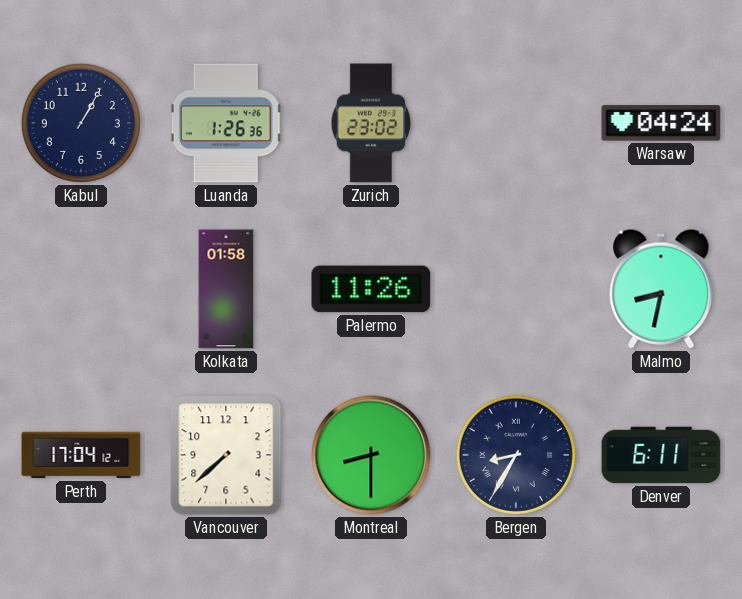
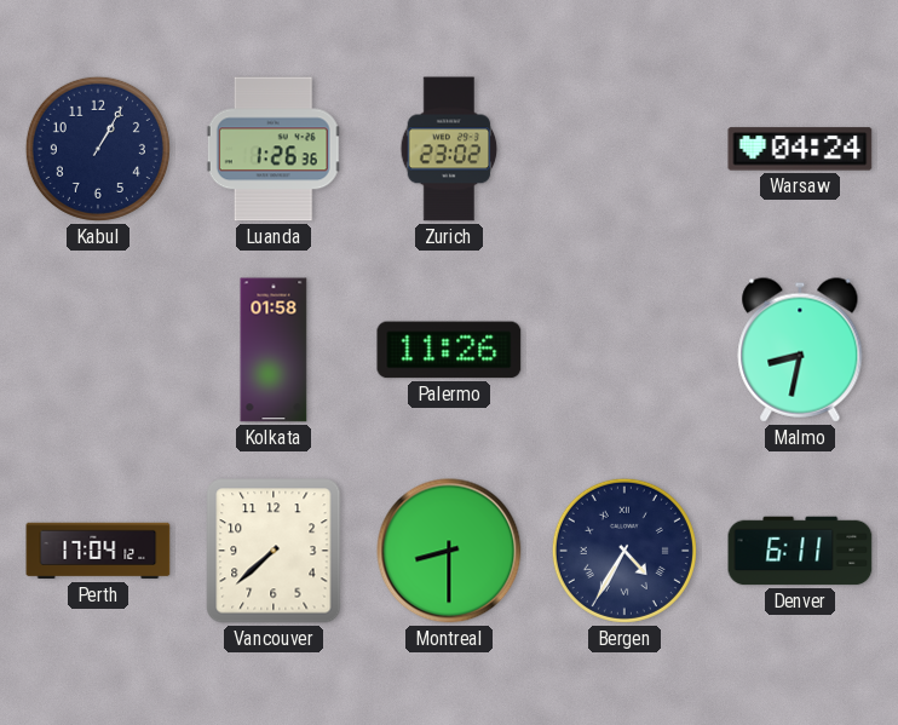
Bergen: 8:35 -> 4:35
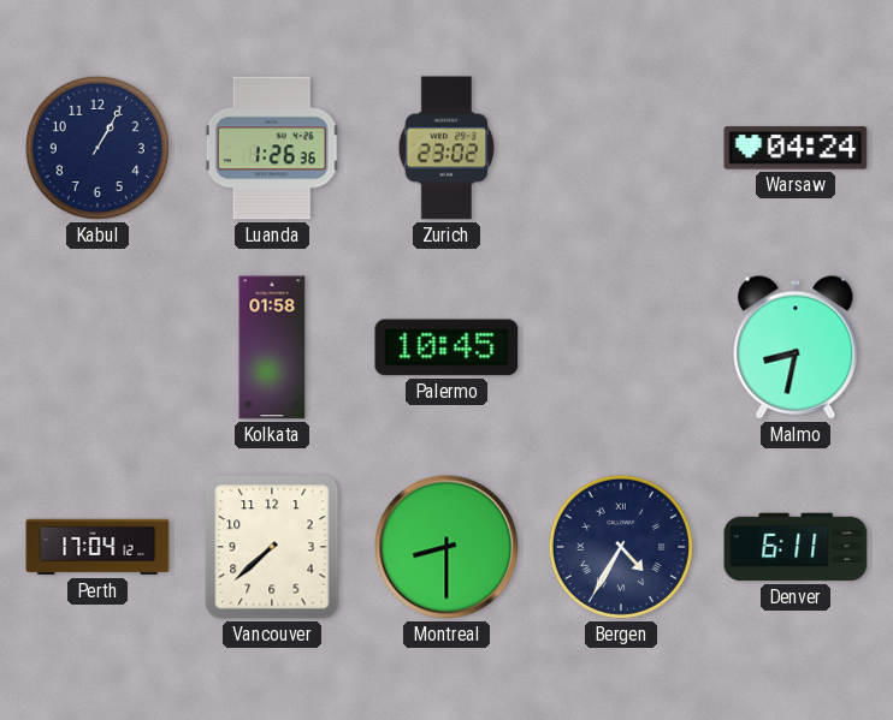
Palermo: 11:26 -> 10:45
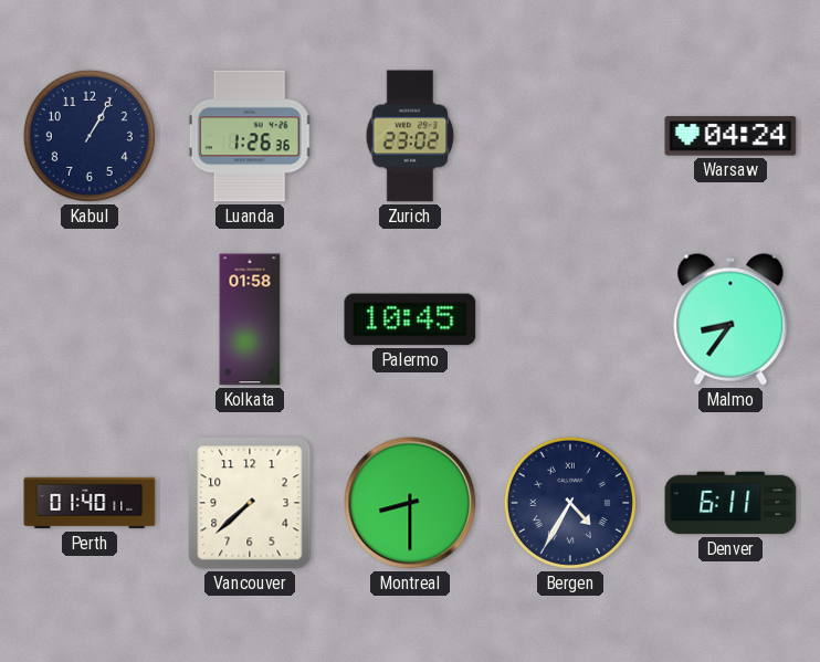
Malmo: 8:32 -> 8:36
Perth: 17:04 -> 01:40
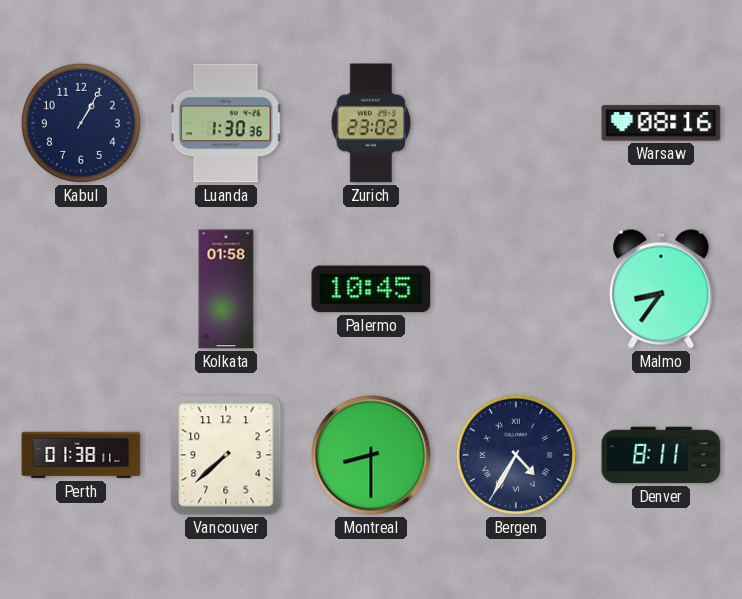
Luanda: 1:26 -> 1:30
Warsaw: 04:24 -> 08:16
Perth: 01:40 -> 01:38
Denver: 6:11 -> 8:11
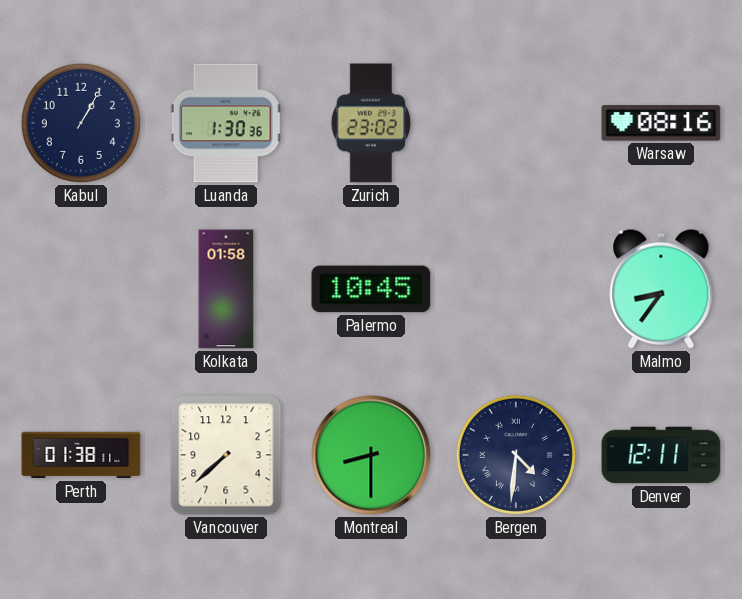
Bergen: 4:35 -> 4:31
Denver: 8:11 -> 12:11
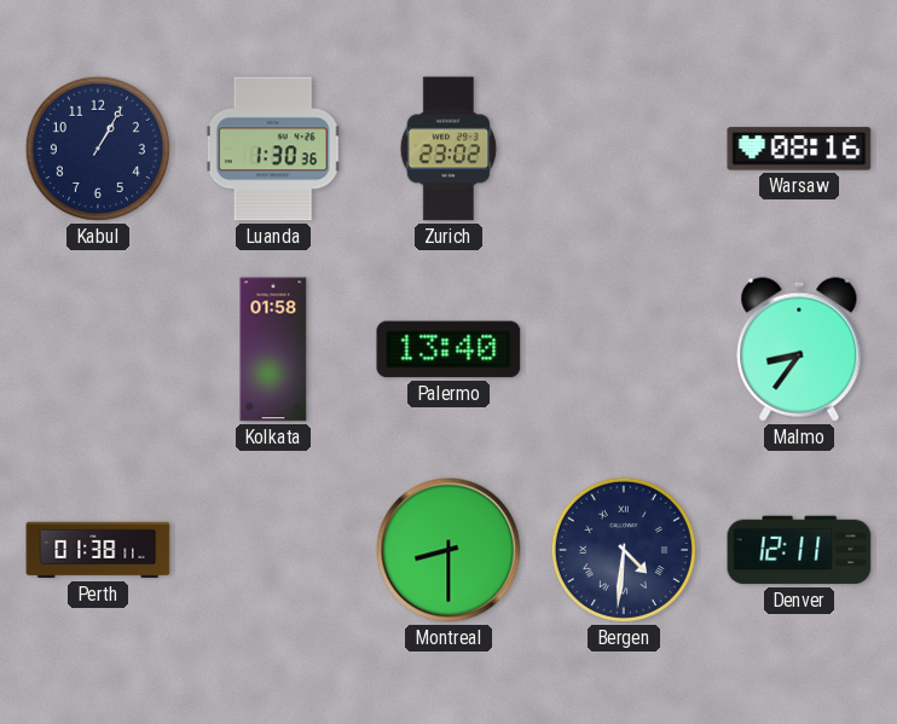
Palermo: 10:45 -> 13:40
Vancouver: 7:38 -> none
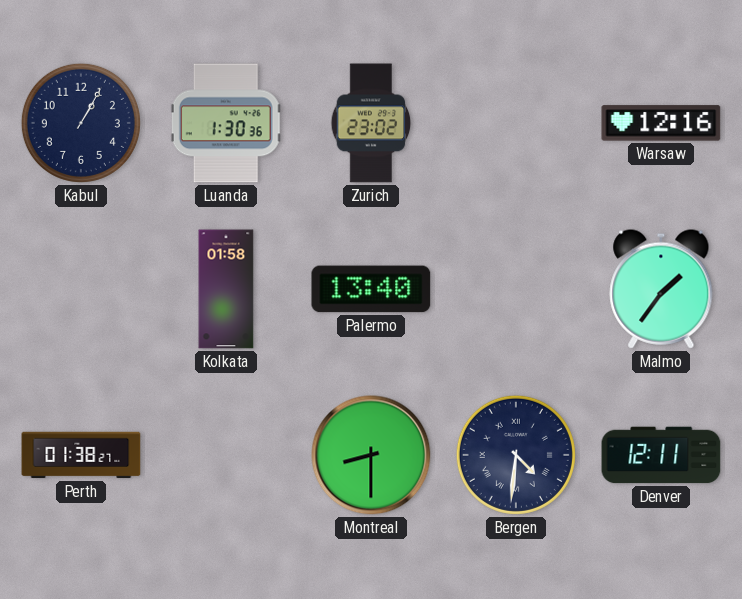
Warsaw: 08:16 -> 12:16
Malmo: 8:36 -> 1:36
Perth: 01:38:11 -> 01:38:27
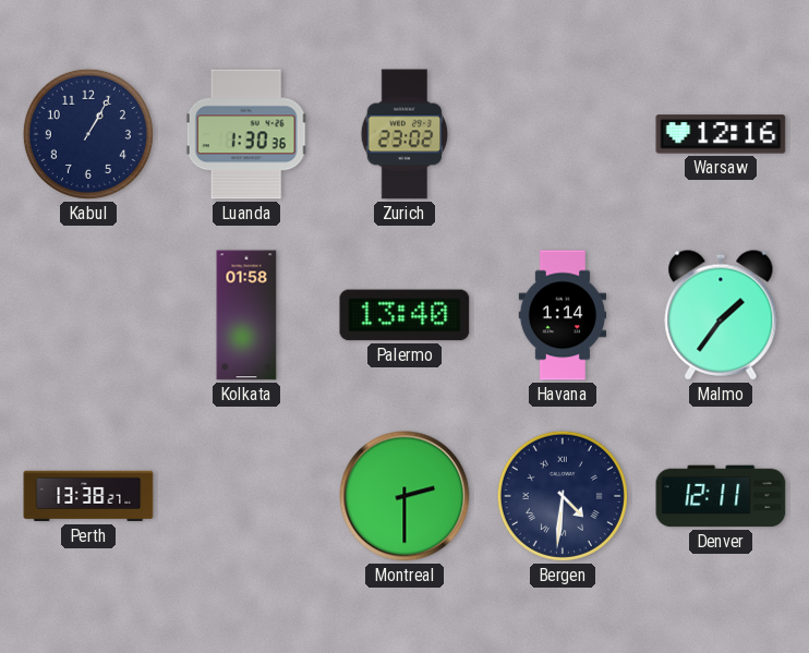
Havana: none -> 1:14
Perth: 01:38 -> 13:38
Montreal: 8:30 -> 2:30
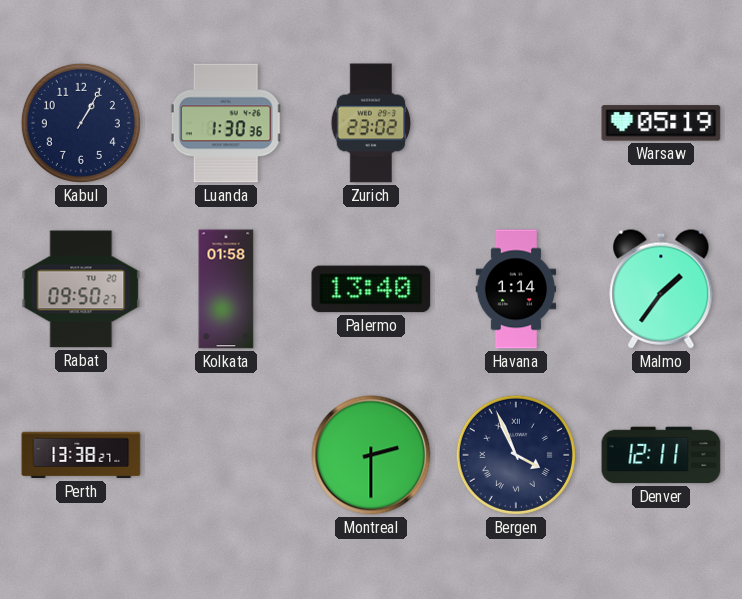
Warsaw: 12:16 -> 05:19
Rabat: none -> 09:50
Bergen: 4:31 -> 3:56
